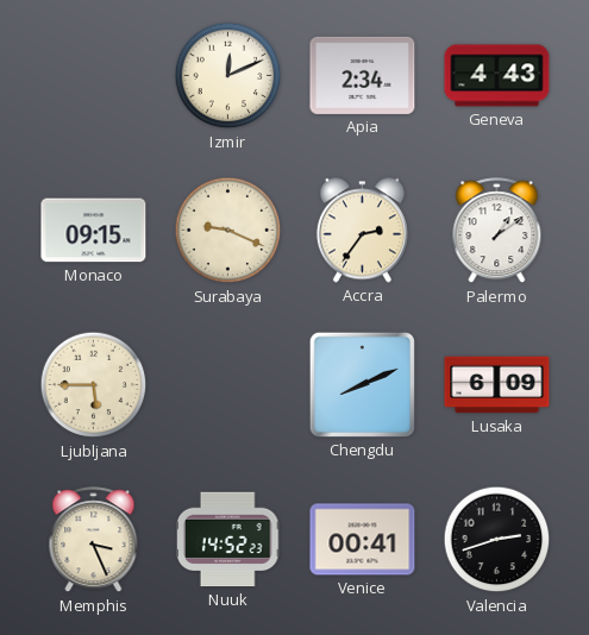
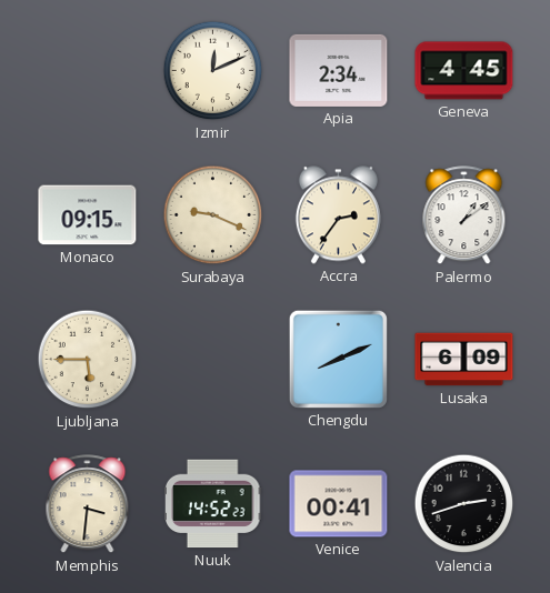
Geneva: 4:43 -> 4:45
Memphis: 3:26 -> 3:31
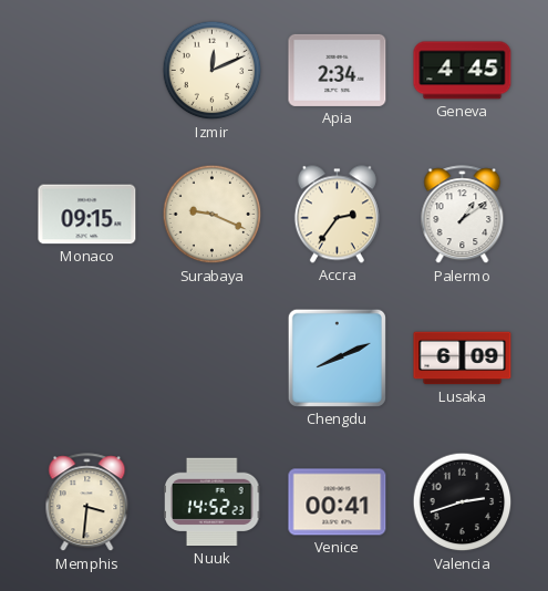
Ljubljana: 5:45 -> none
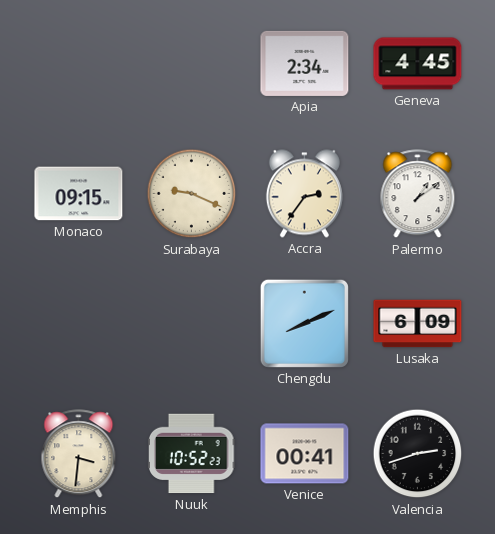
Izmir: 12:11 -> none
Nuuk: 14:52 -> 10:52
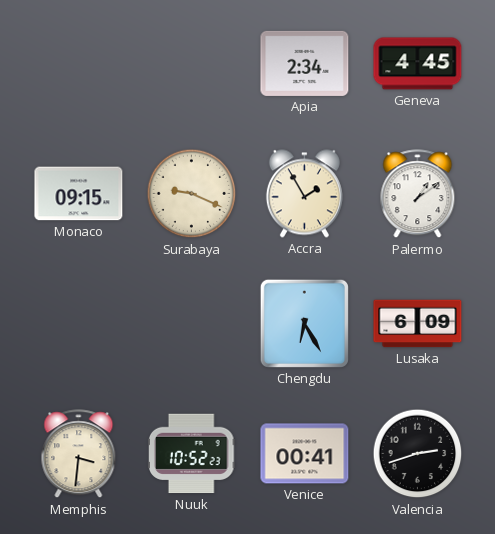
Accra: 2:36 -> 1:55
Chengdu: 8:11 -> 6:25
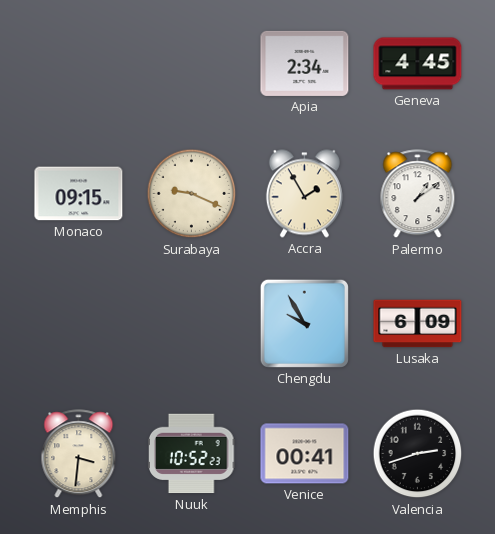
Chengdu: 6:25 -> 9:55
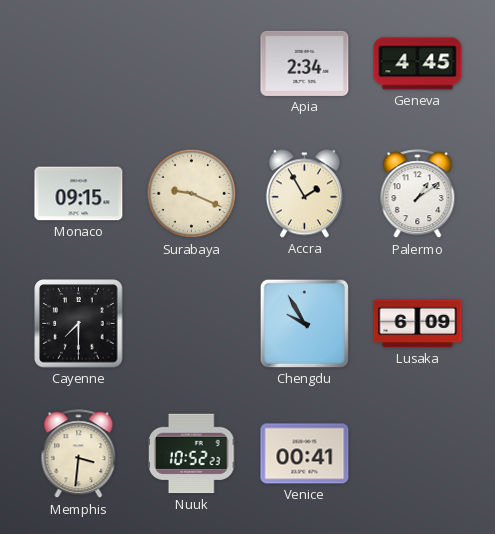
Cayenne: none -> 7:30
Valencia: 2:42 -> none
